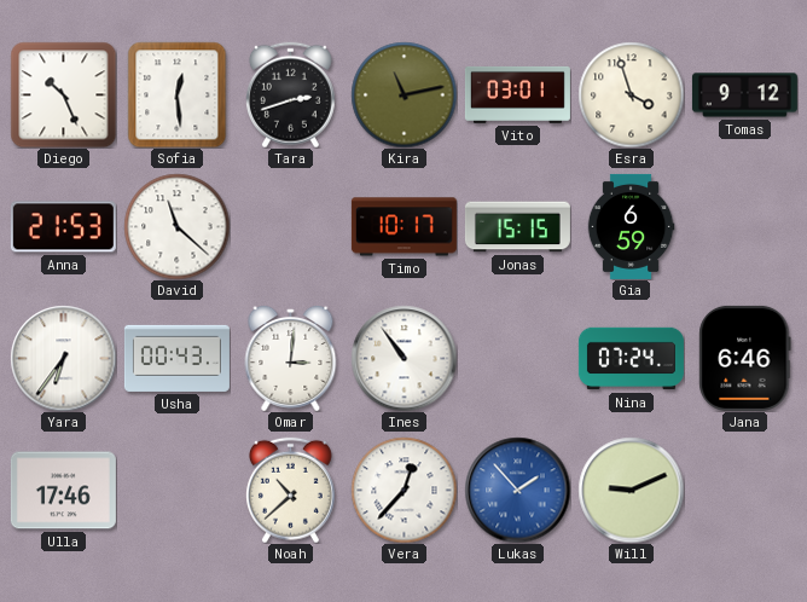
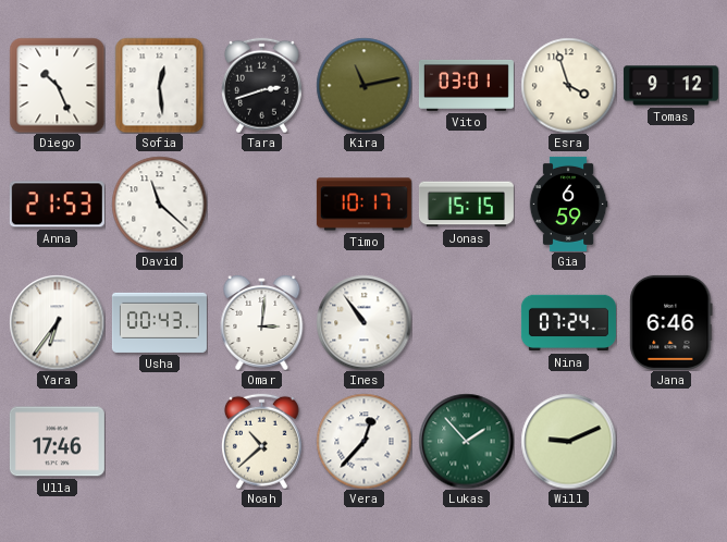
Lukas dial: blue -> green
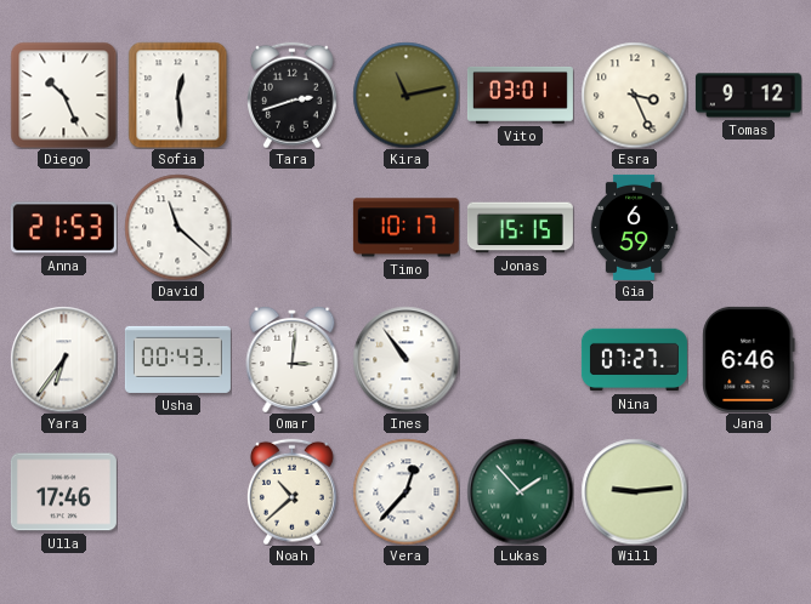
Esra: 3:57 -> 3:26
Nina: 07:24 -> 07:27
Will: 9:11 -> 9:14
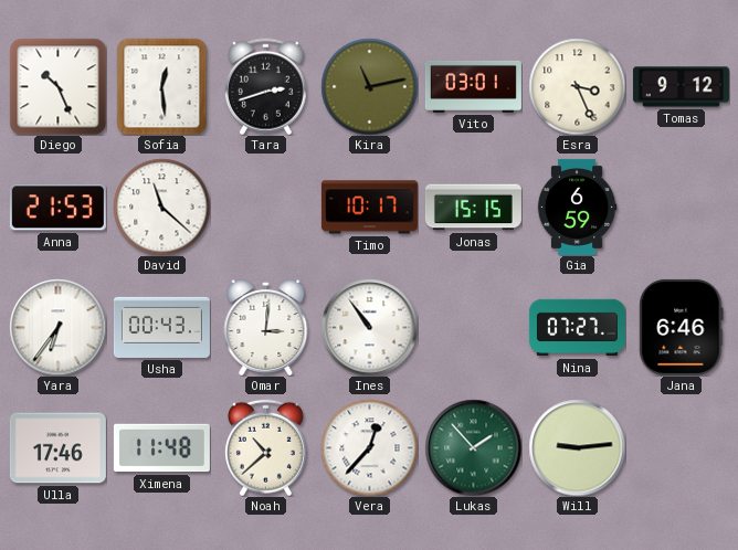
Ximena: none -> 11:48
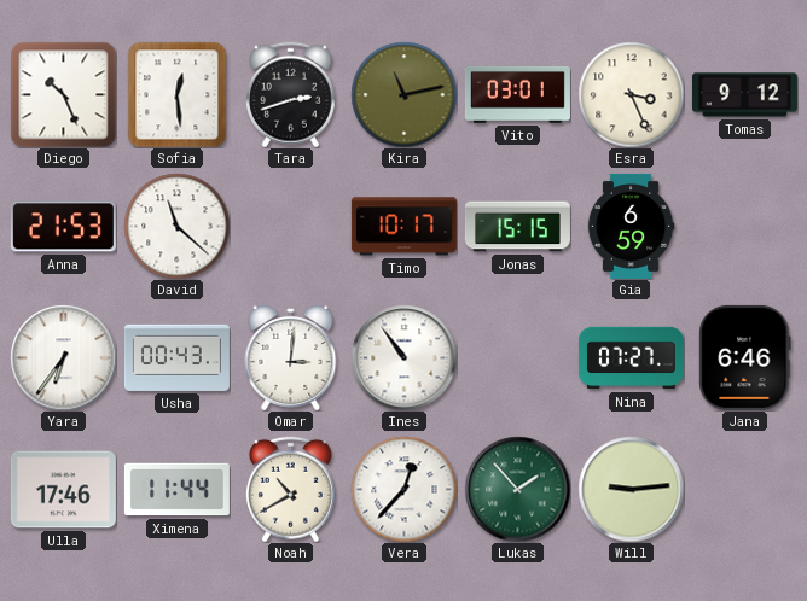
Ximena: 11:48 -> 11:44
Noah: 10:38 -> 10:40
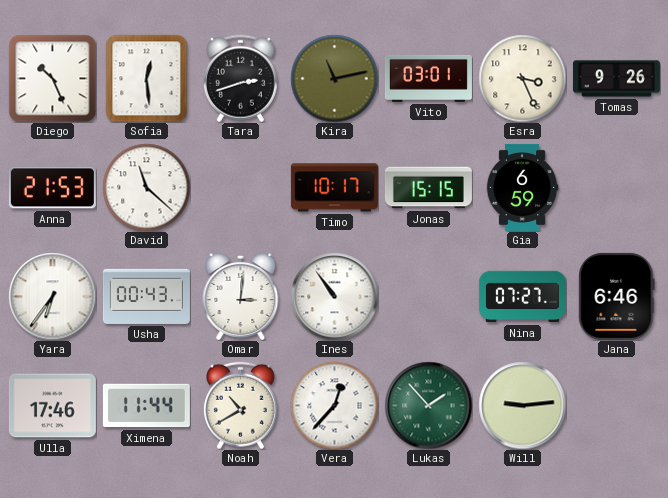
Tomas: 9:12 -> 9:26
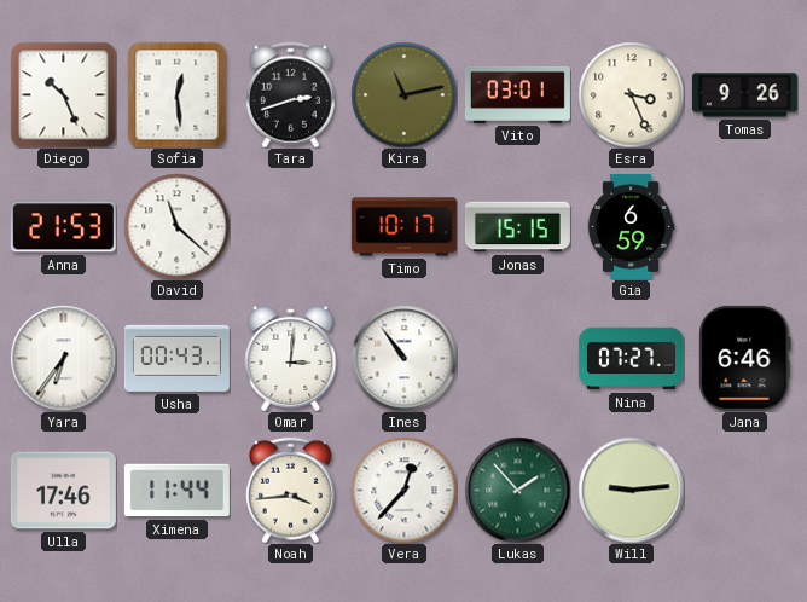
Noah: 10:40 -> 3:44
